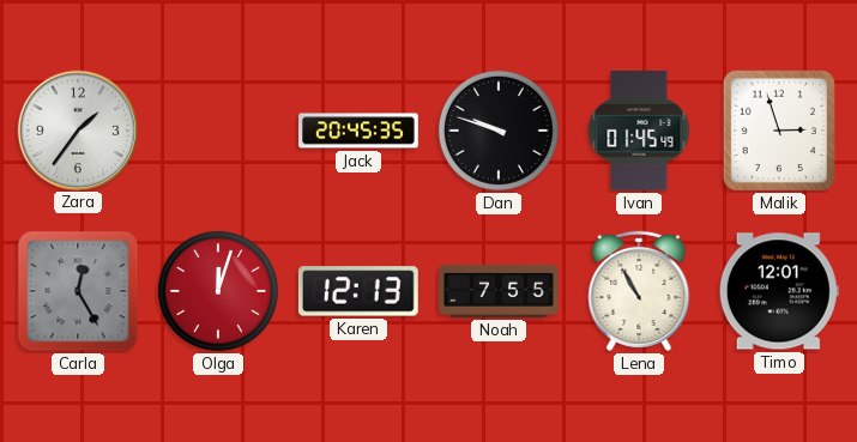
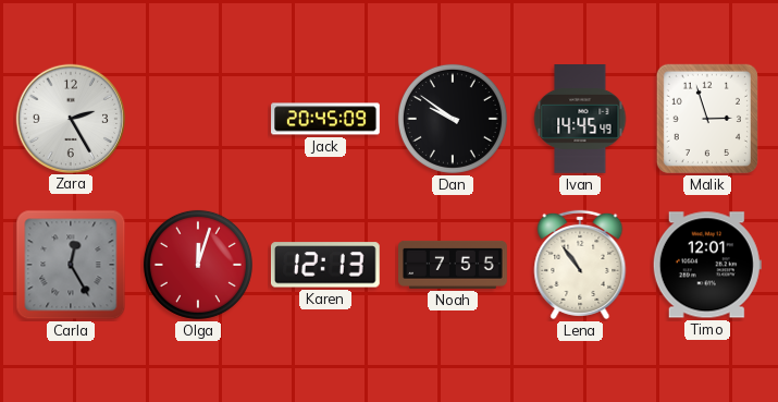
Zara: 1:36 -> 2:25
Jack: 20:45:35 -> 20:45:09
Dan: 9:48 -> 9:51
Ivan: 01:45 -> 14:45
Lena: 10:55 -> 10:54
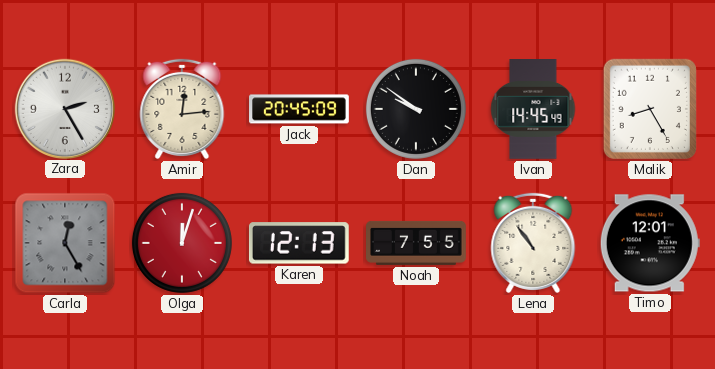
Amir: none -> 12:14
Malik: 2:57 -> 8:25
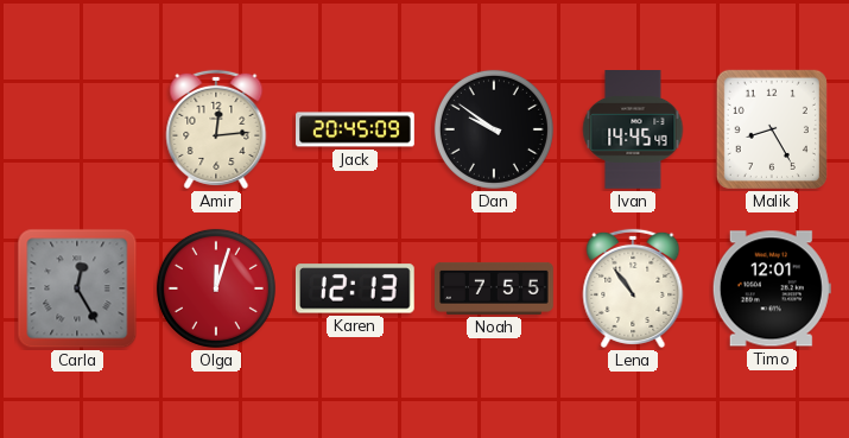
Zara: 2:25 -> none
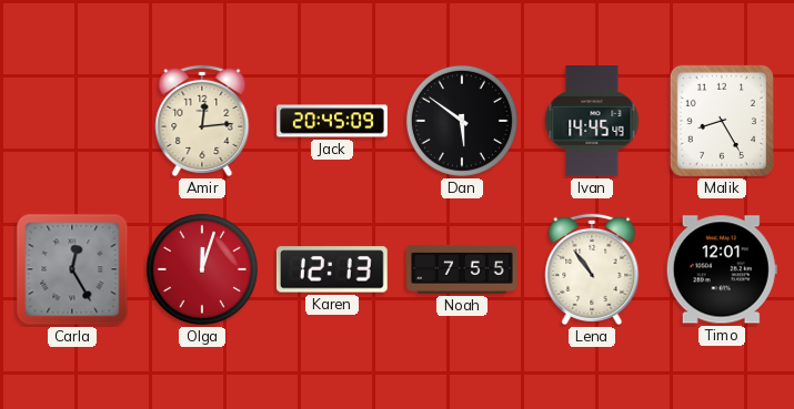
Dan: 9:51 -> 5:51
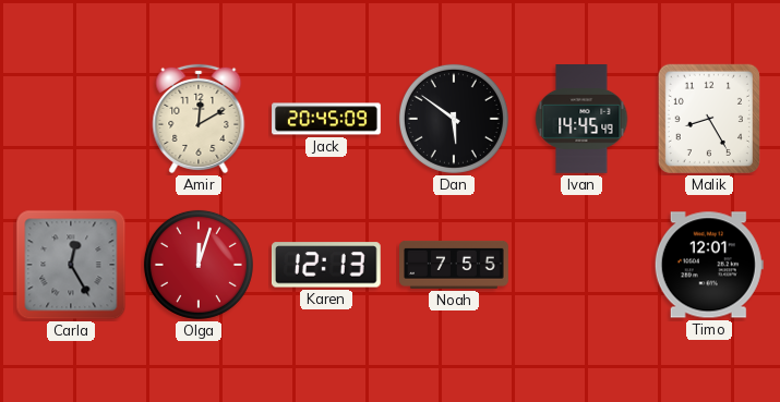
Amir: 12:14 -> 12:10
Lena: 10:54 -> none
